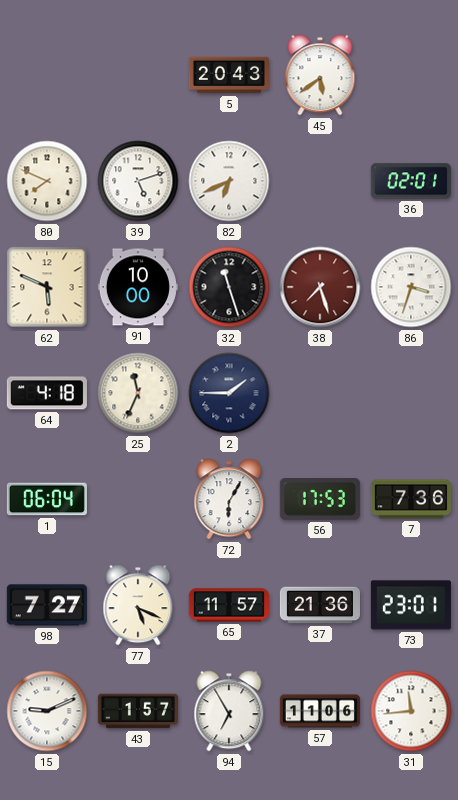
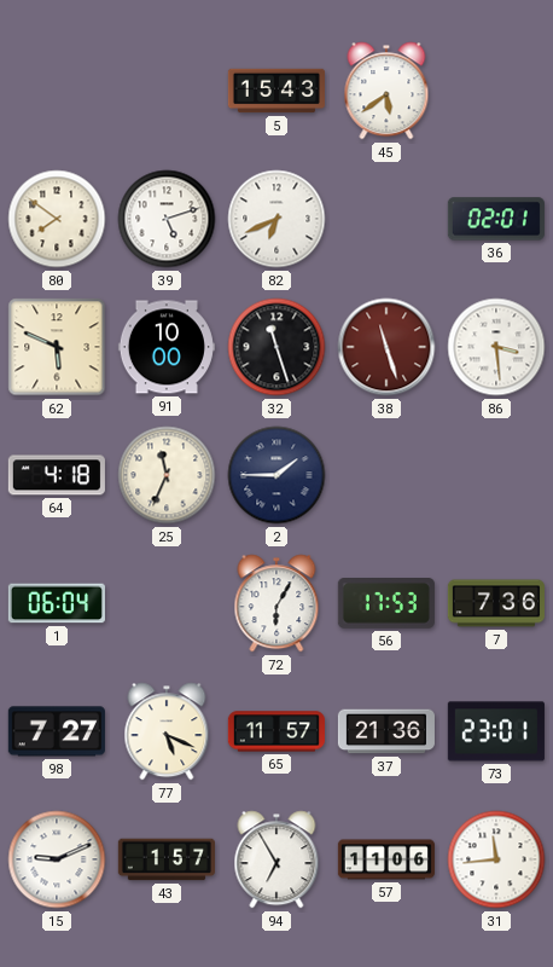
5: 20:43 -> 15:43
80: 7:49 -> 7:51
38: 7:27 -> 11:27
86: 3:33 -> 3:29
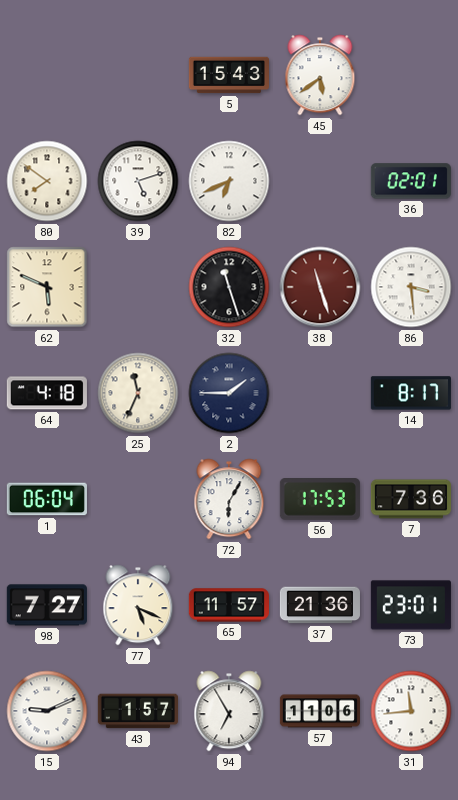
91: 10:00 -> none
14: none -> 8:17
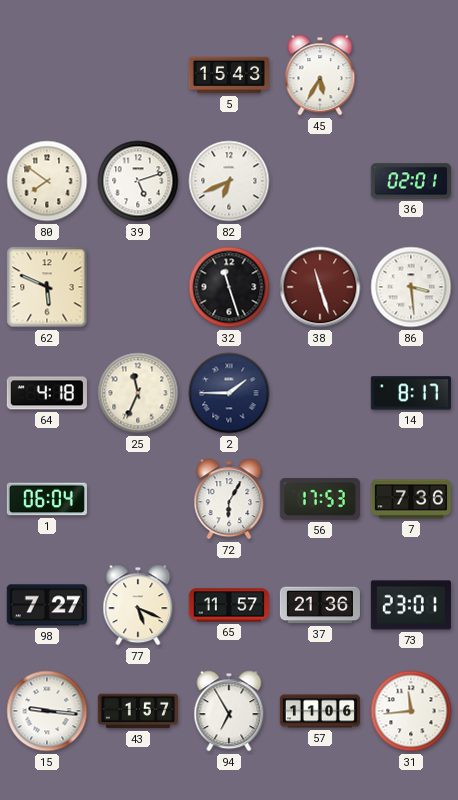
45: 5:39 -> 5:35
15: 9:11 -> 9:16
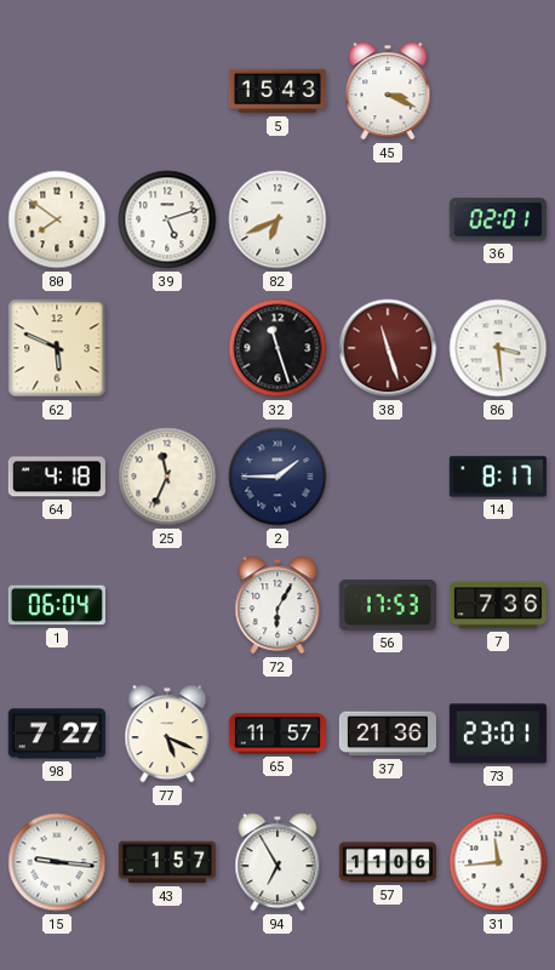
45: 5:35 -> 3:19
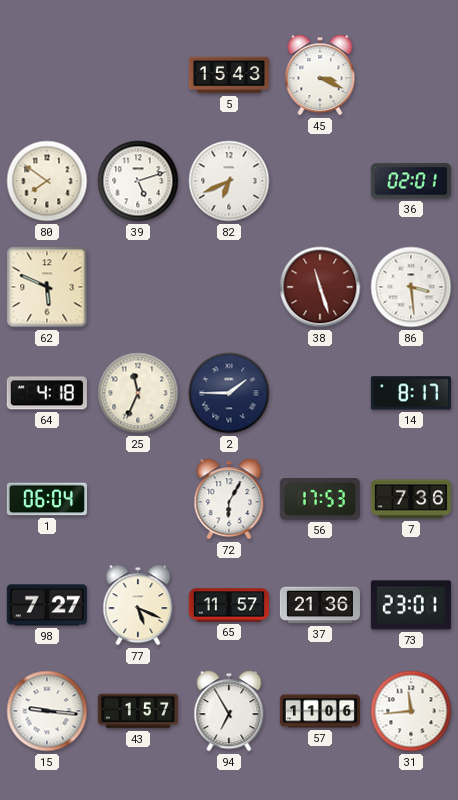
32: 11:27 -> none
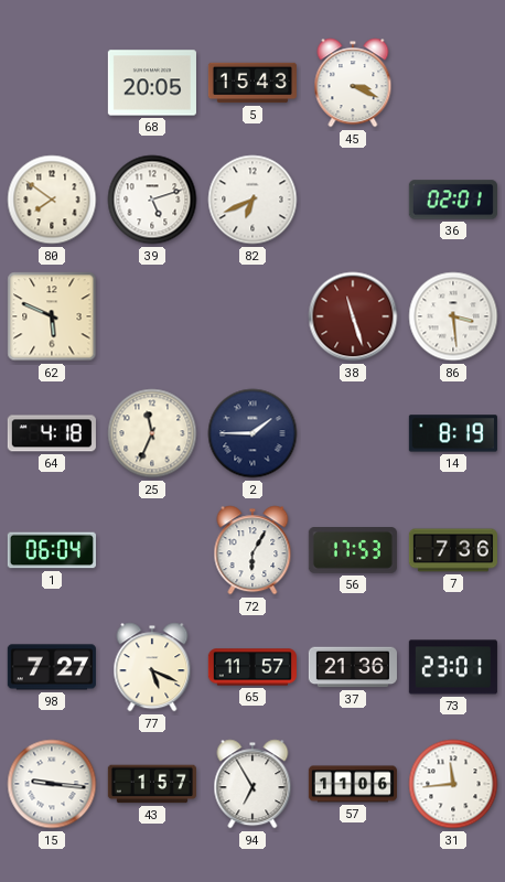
68: none -> 20:05
14: 8:17 -> 8:19
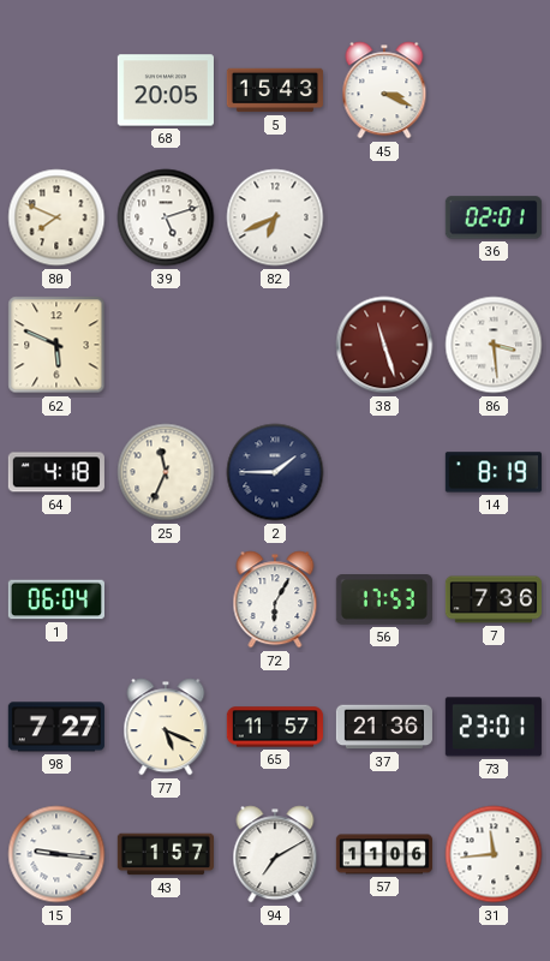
80: 7:51 -> 7:49
94: 6:55 -> 7:10
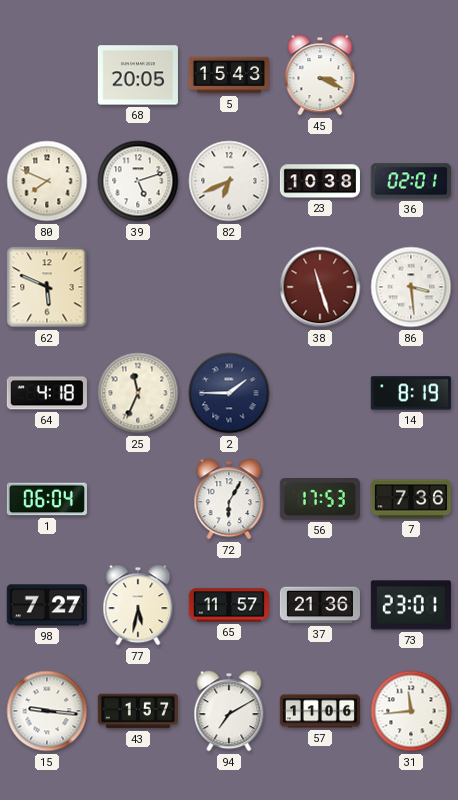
23: none -> 10:38
77: 5:19 -> 5:32
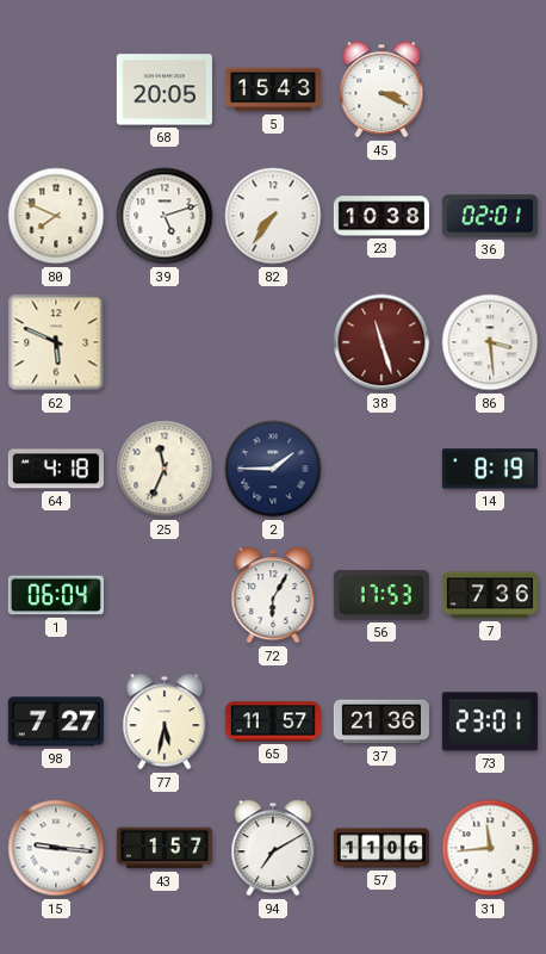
82: 6:41 -> 7:36
